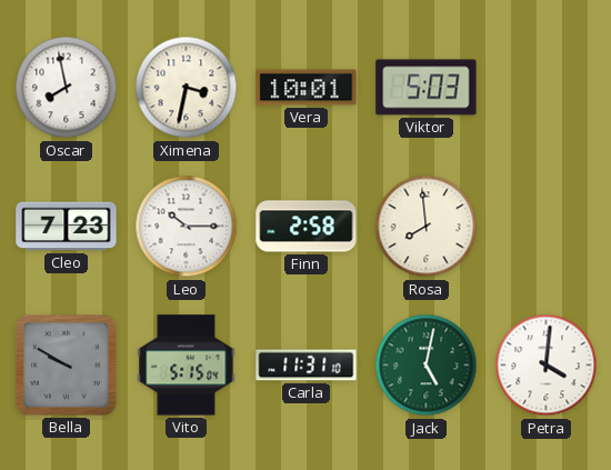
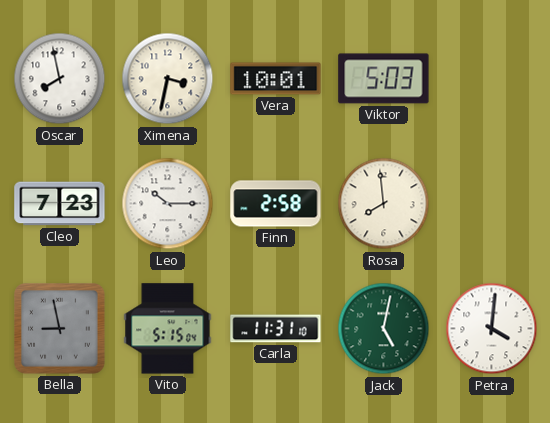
Bella: 9:50 -> 8:58
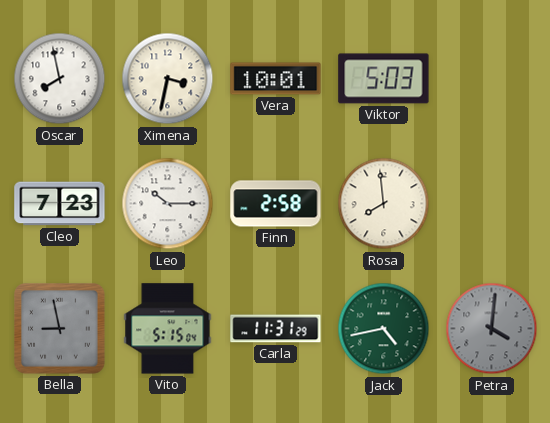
Carla: 11:31:10 -> 11:31:29
Jack: 5:02 -> 4:43
Petra dial: white -> grey
